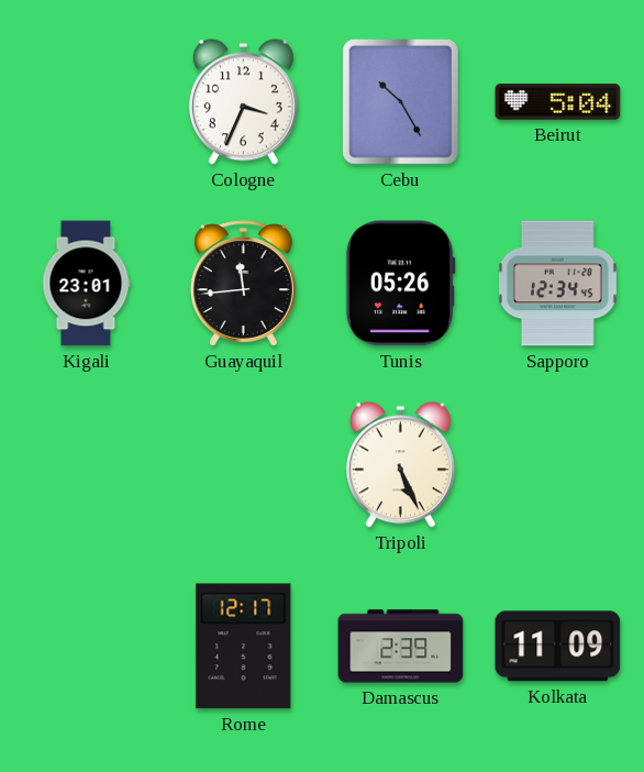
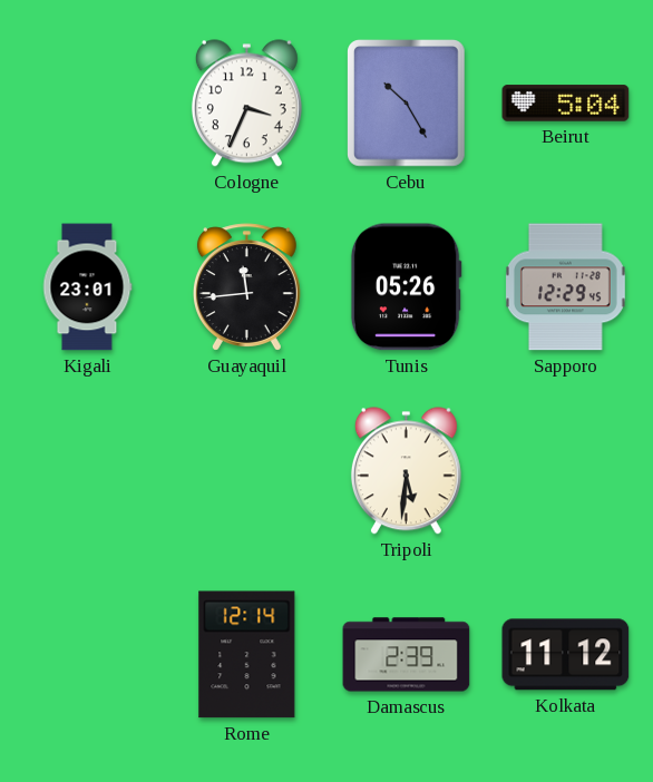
Sapporo: 12:34 -> 12:29
Tripoli: 5:26 -> 5:31
Rome: 12:17 -> 12:14
Kolkata: 11:09 -> 11:12
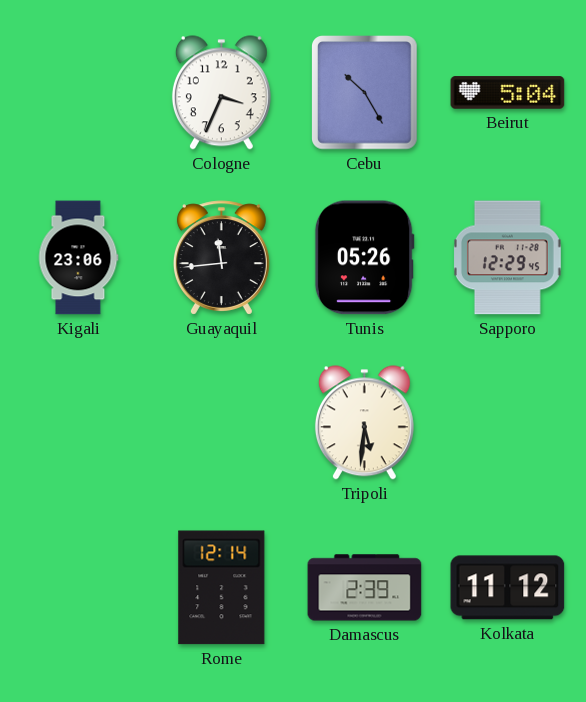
Kigali: 23:01 -> 23:06
